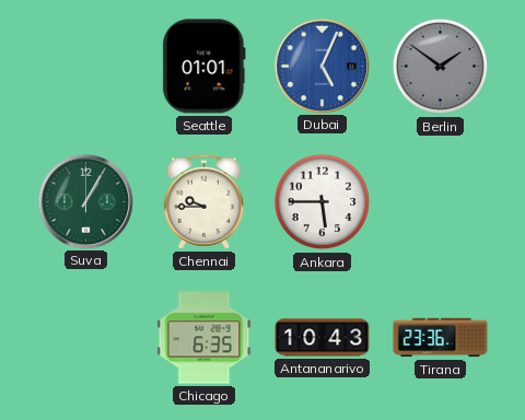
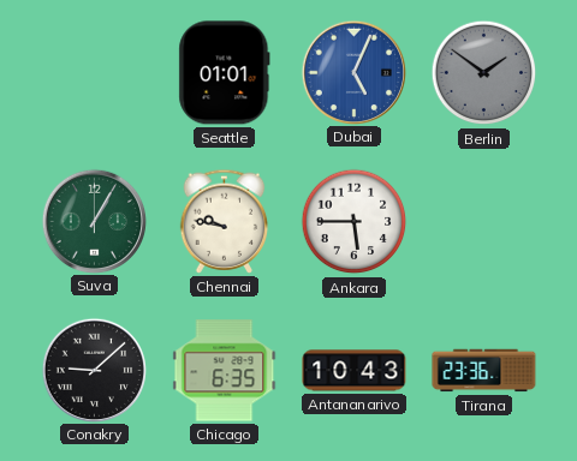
Chennai: 9:45 -> 9:47
Conakry: none -> 9:08
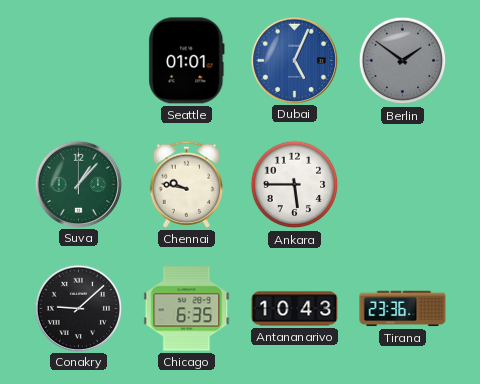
Suva: 1:05 -> 1:07
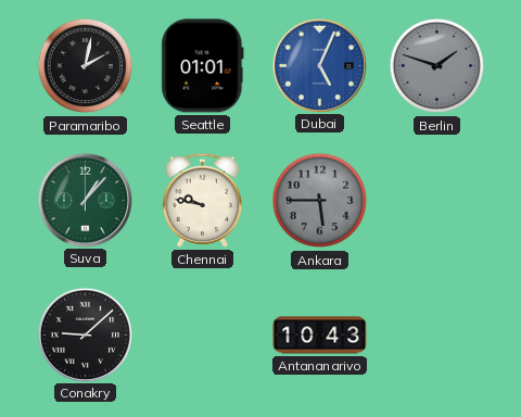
Paramaribo: none -> 2:02
Berlin: 1:51 -> 1:48
Ankara dial: white -> grey
Chicago: 6:35 -> none
Tirana: 23:36 -> none
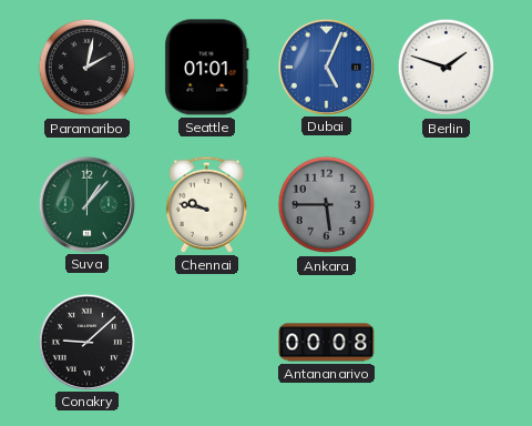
Berlin dial: grey -> white
Antananarivo: 10:43 -> 00:08
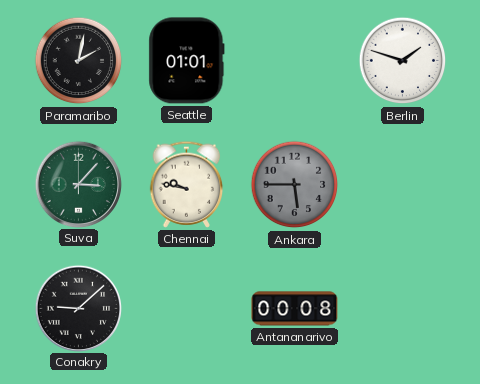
Dubai: 5:04 -> none
Suva: 1:07 -> 3:07
